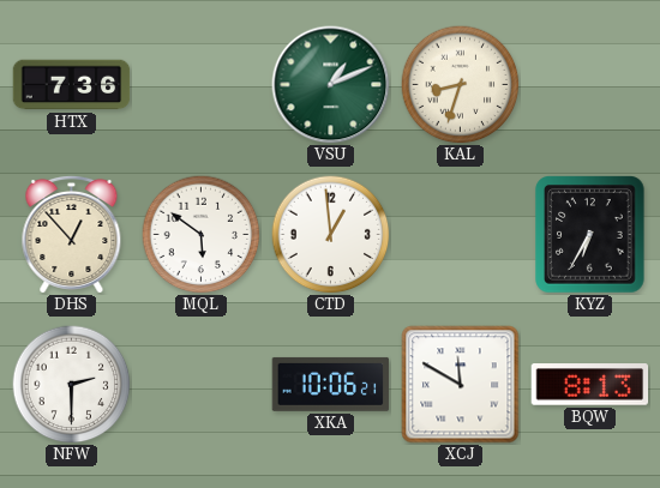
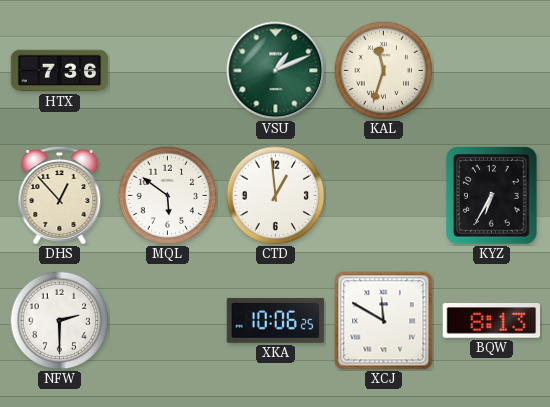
KAL: 8:33 -> 11:33
XKA: 10:06:21 -> 10:06:25
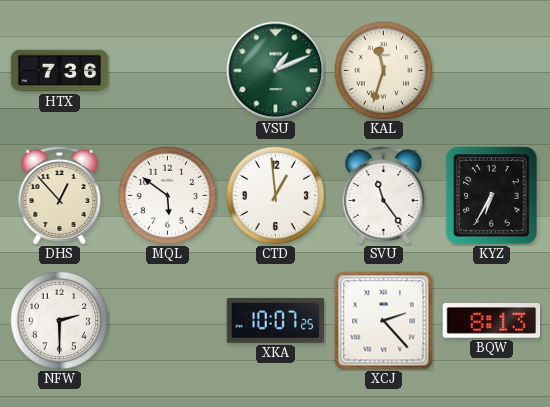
SVU: none -> 11:24
XKA: 10:06 -> 10:07
XCJ: 11:50 -> 2:23
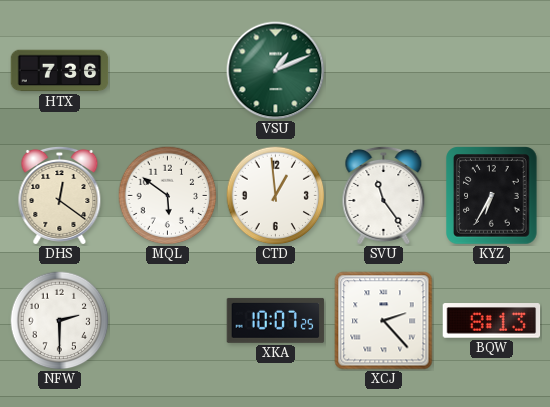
KAL: 11:33 -> none
DHS: 12:53 -> 12:21
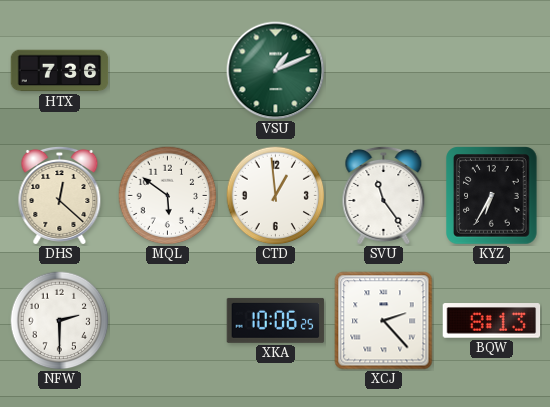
DHS: 12:21 -> 12:22
XKA: 10:07 -> 10:06
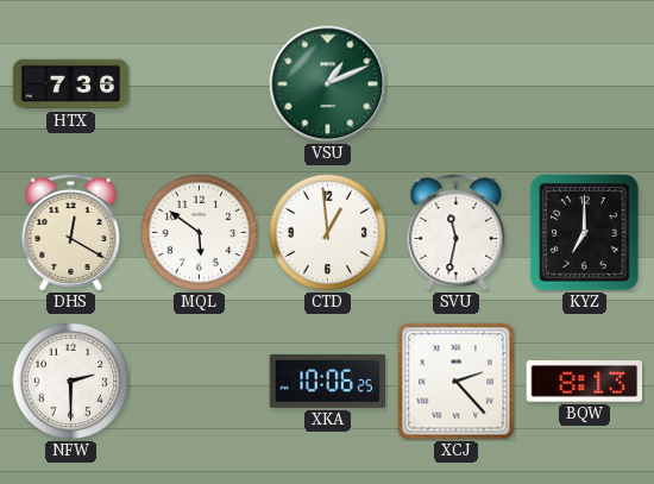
DHS: 12:22 -> 12:20
SVU: 11:24 -> 11:32
KYZ: 6:35 -> 7:00
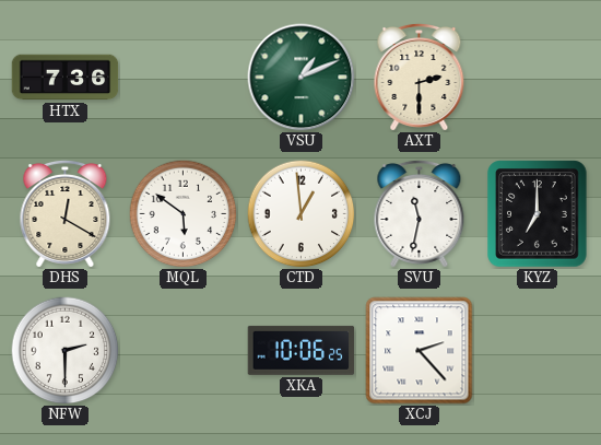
AXT: none -> 2:30
BQW: 8:13 -> none
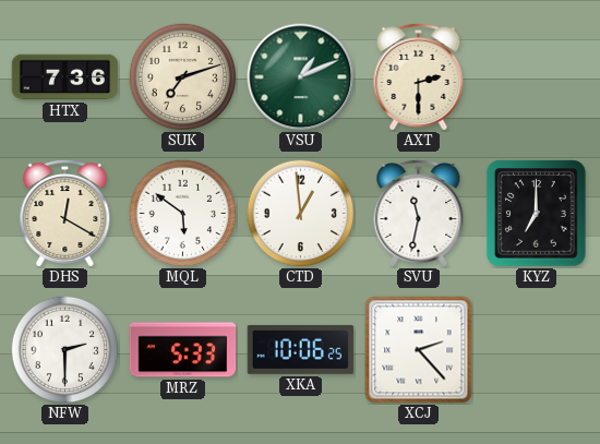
SUK: none -> 7:12
MRZ: none -> 5:33
